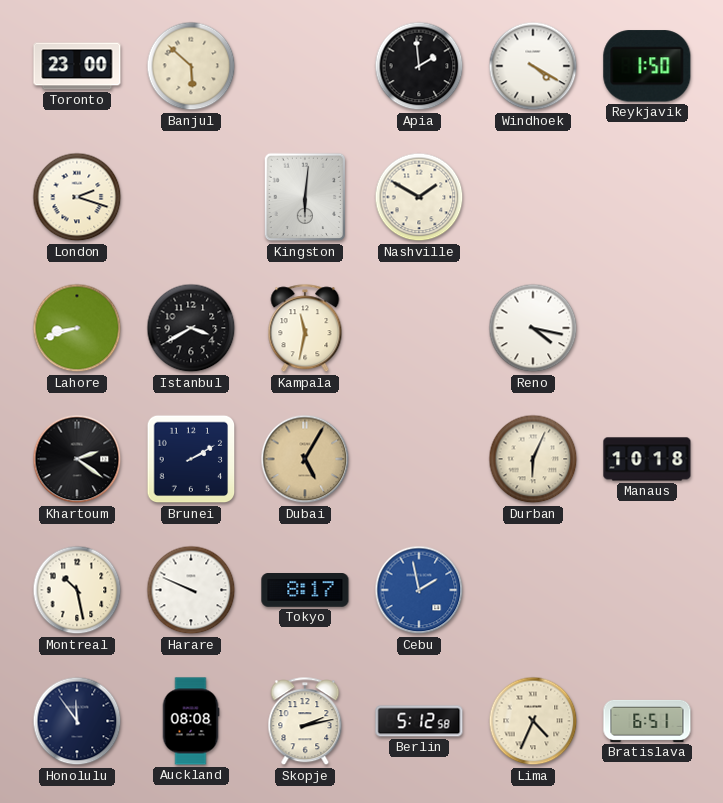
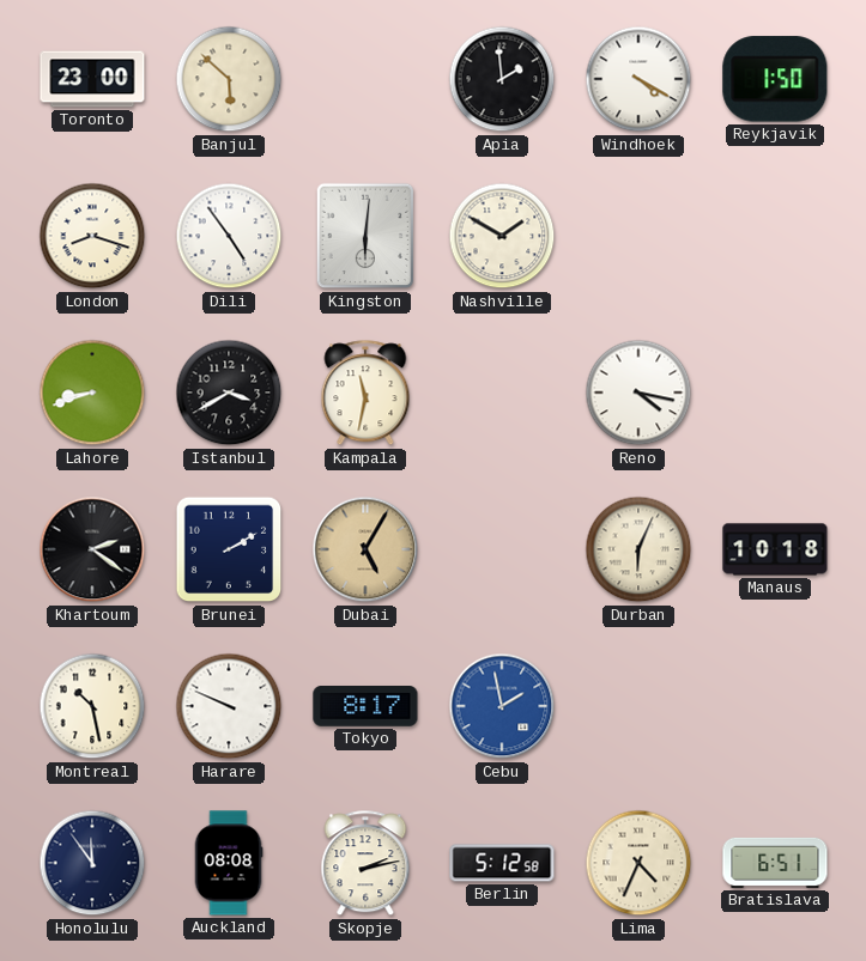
London: 2:18 -> 8:18
Dili: none -> 4:54
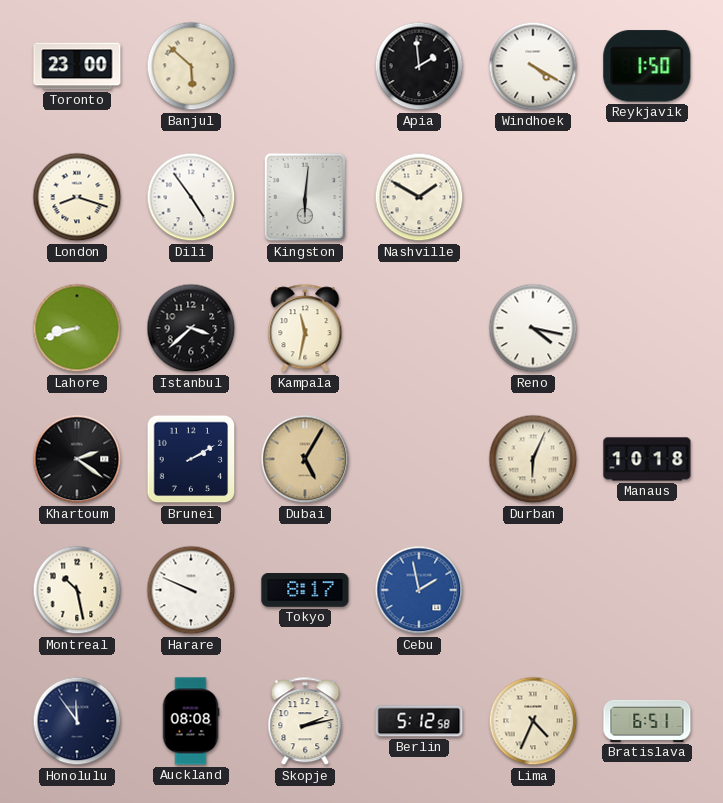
Istanbul: 3:40 -> 3:38
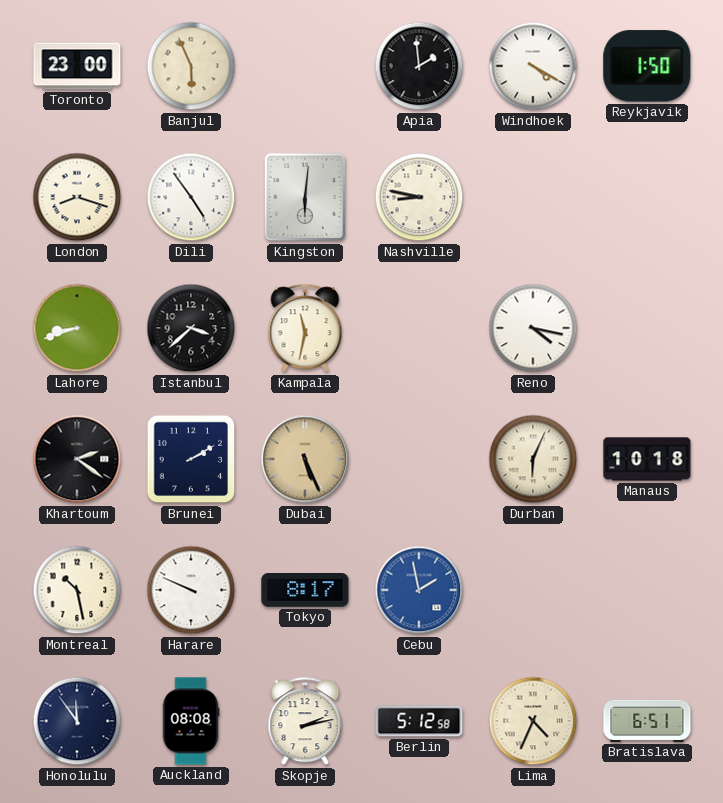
Banjul: 5:52 -> 5:56
Nashville: 1:50 -> 8:47
Dubai: 5:05 -> 5:26
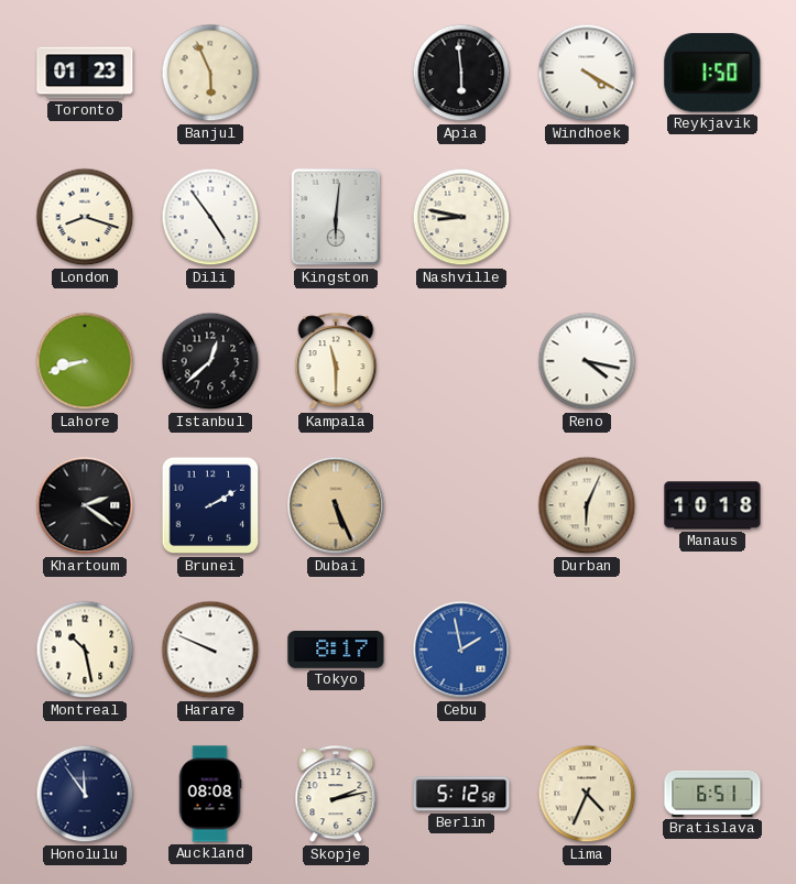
Toronto: 23:00 -> 01:23
Apia: 1:59 -> 5:59
Istanbul: 3:38 -> 12:38
Kampala: 11:32 -> 11:30
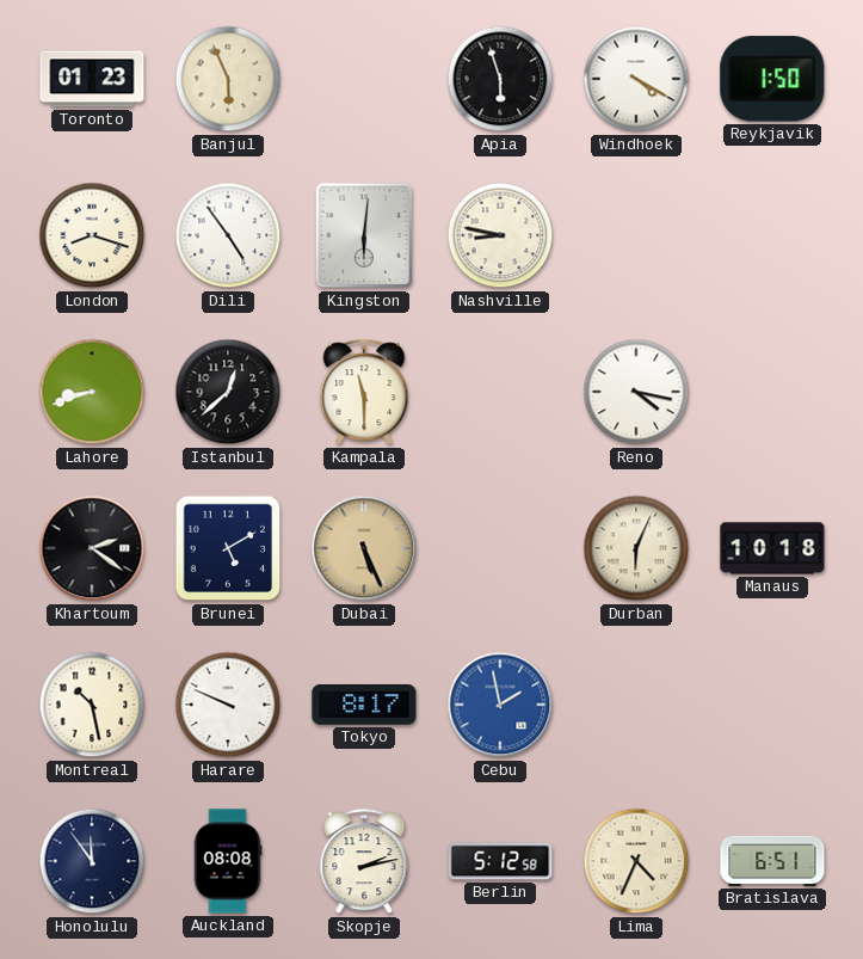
Apia: 5:59 -> 5:57
Brunei: 2:10 -> 5:10
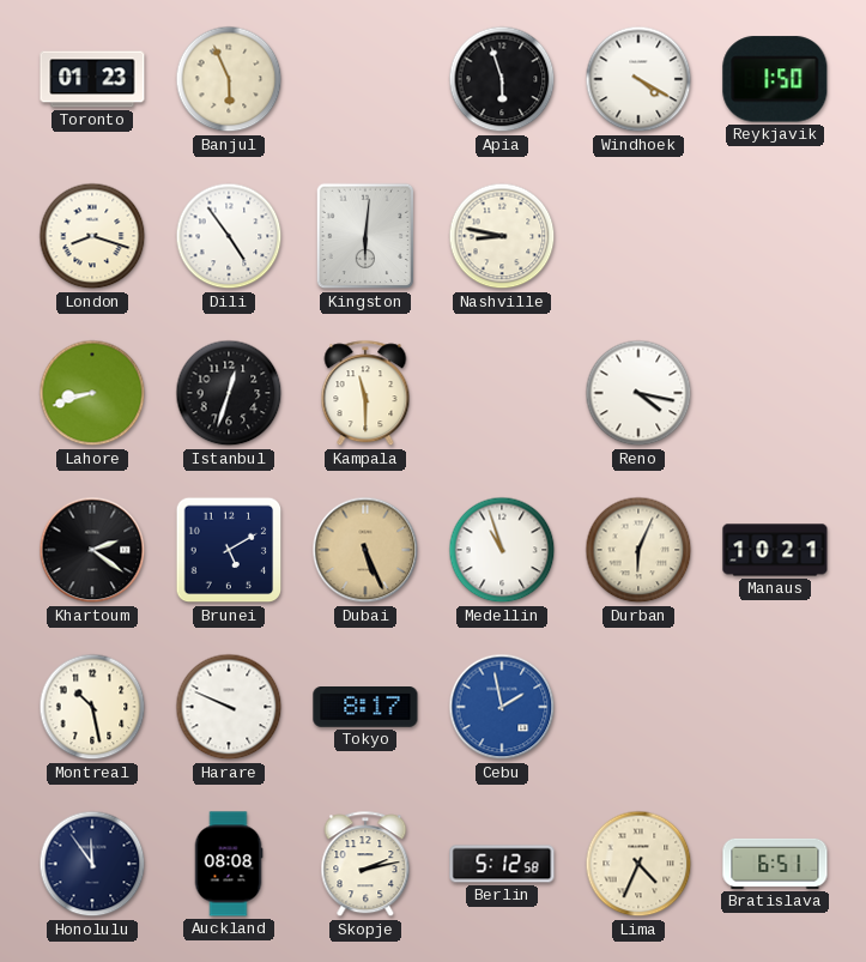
Istanbul: 12:38 -> 12:33
Medellin: none -> 10:57
Manaus: 10:18 -> 10:21
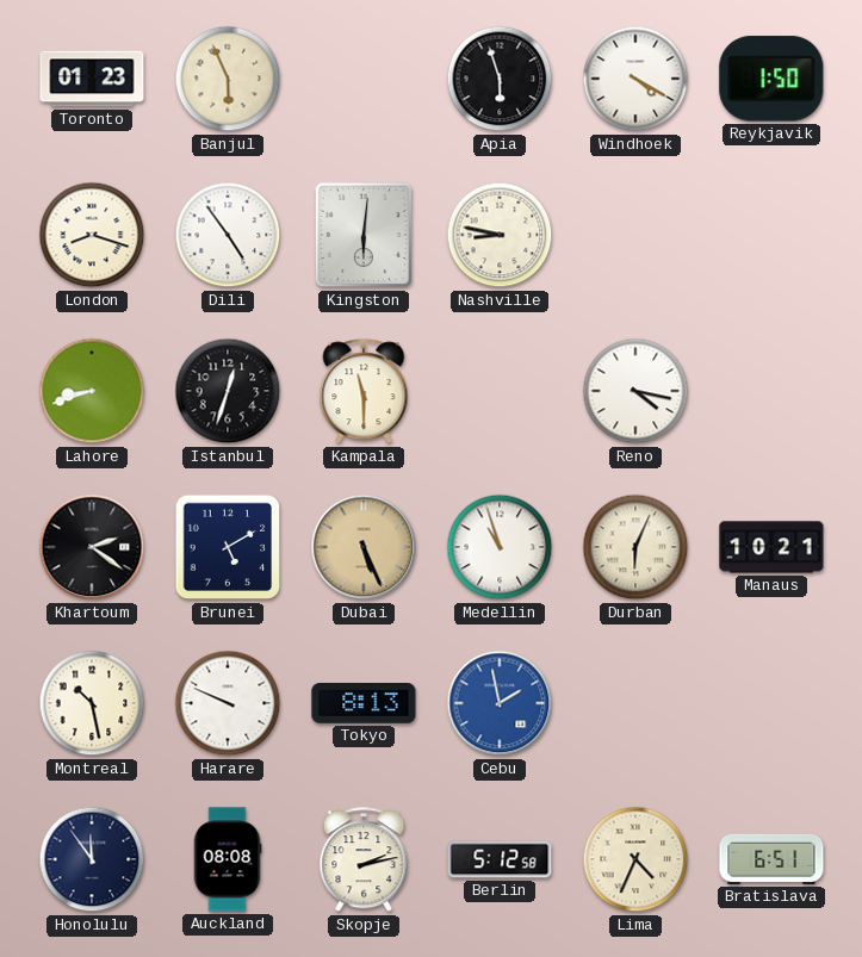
Tokyo: 8:17 -> 8:13
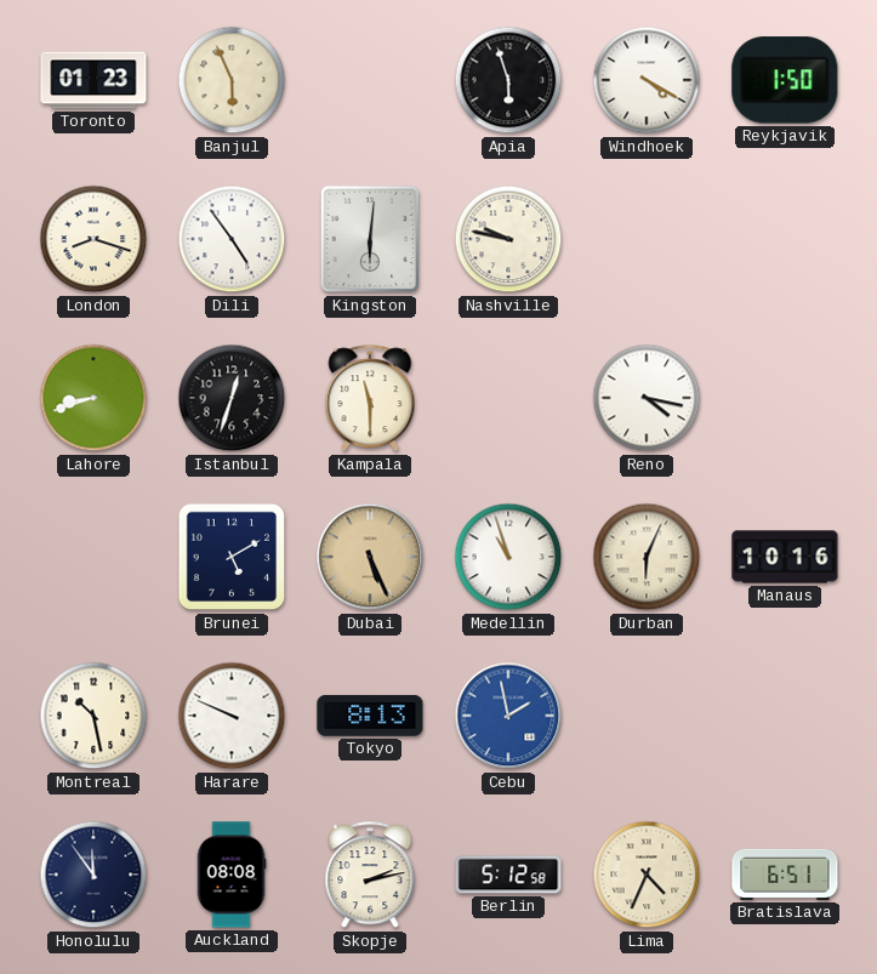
Nashville: 8:47 -> 9:47
Khartoum: 2:21 -> none
Manaus: 10:21 -> 10:16
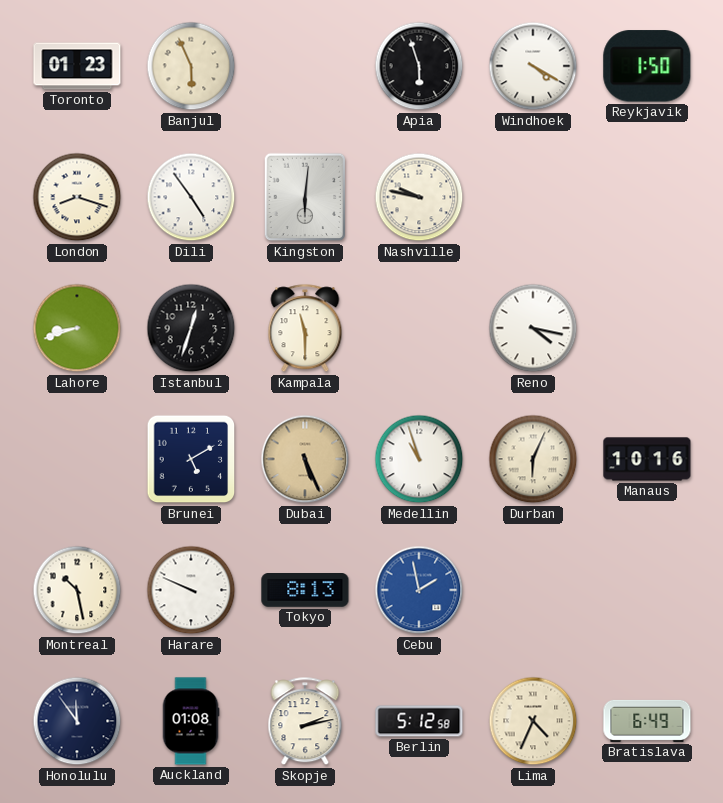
Auckland: 08:08 -> 01:08
Bratislava: 6:51 -> 6:49
